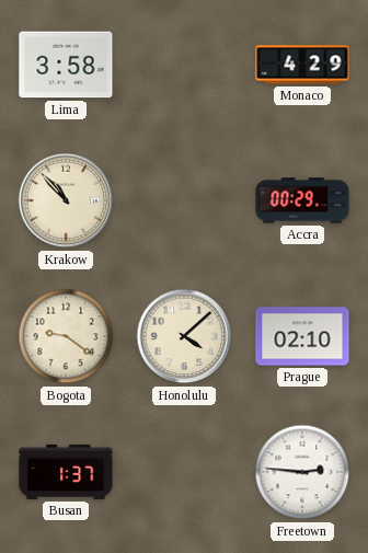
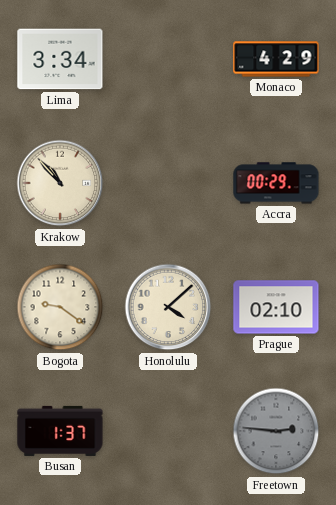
Lima: 3:58 -> 3:34
Freetown dial: white -> grey
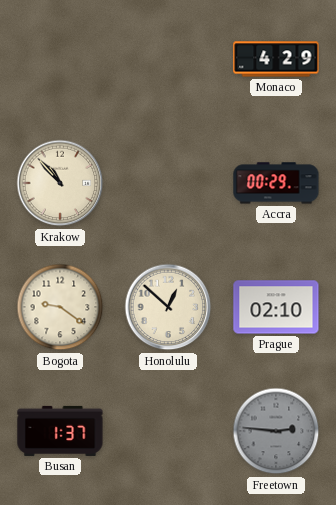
Lima: 3:34 -> none
Honolulu: 4:08 -> 12:52
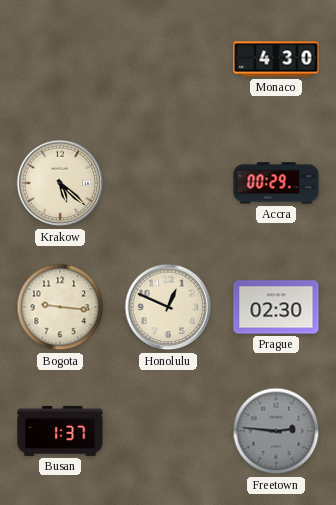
Monaco: 4:29 -> 4:30
Krakow: 10:53 -> 5:22
Bogota: 9:21 -> 9:16
Honolulu: 12:52 -> 12:49
Prague: 02:10 -> 02:30
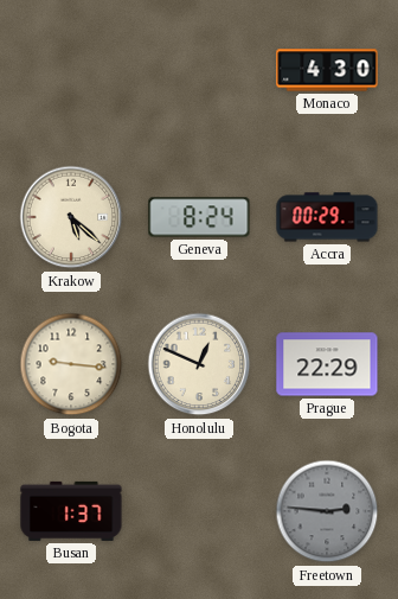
Geneva: none -> 8:24
Prague: 02:30 -> 22:29
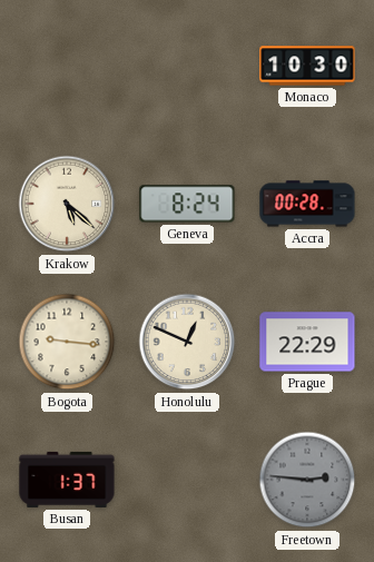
Monaco: 4:30 -> 10:30
Accra: 00:29 -> 00:28
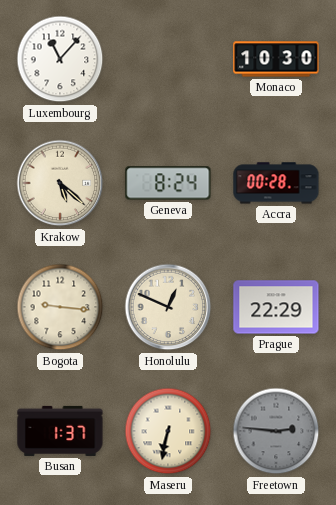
Luxembourg: none -> 11:07
Maseru: none -> 6:32
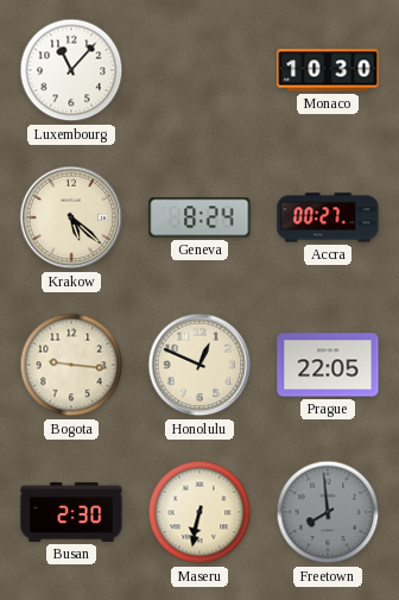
Accra: 00:28 -> 00:27
Prague: 22:29 -> 22:05
Busan: 1:37 -> 2:30
Freetown: 2:46 -> 7:59
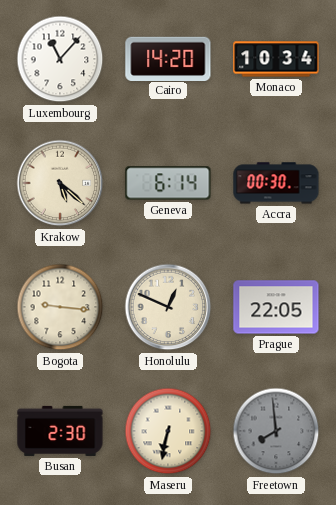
Cairo: none -> 14:20
Monaco: 10:30 -> 10:34
Geneva: 8:24 -> 6:14
Accra: 00:27 -> 00:30
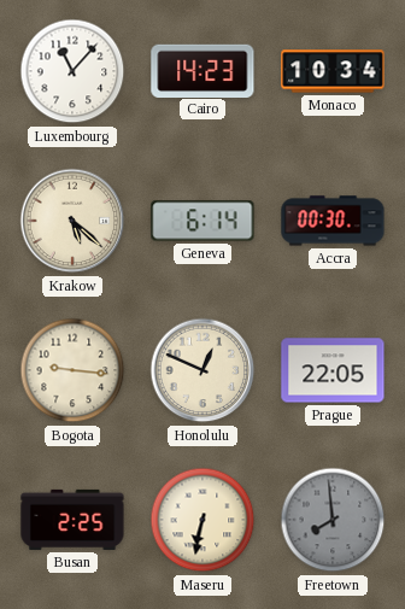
Cairo: 14:20 -> 14:23
Busan: 2:30 -> 2:25
